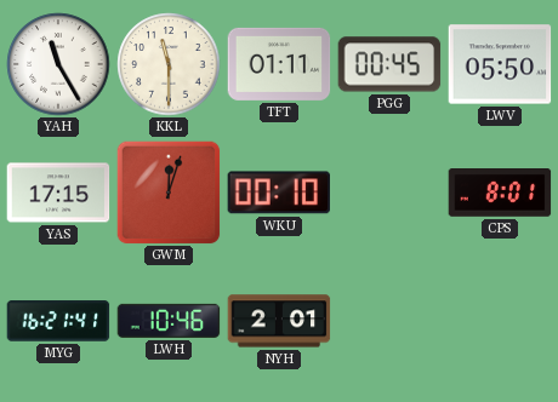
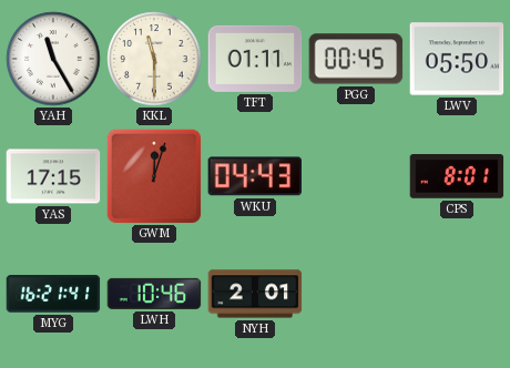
WKU: 00:10 -> 04:43
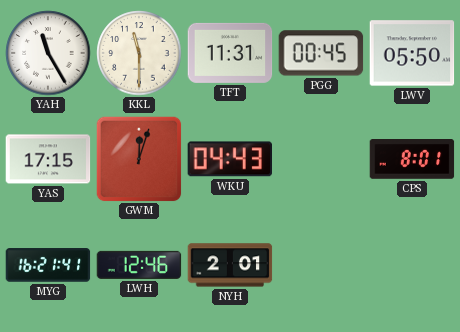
TFT: 01:11 -> 11:31
LWH: 10:46 -> 12:46
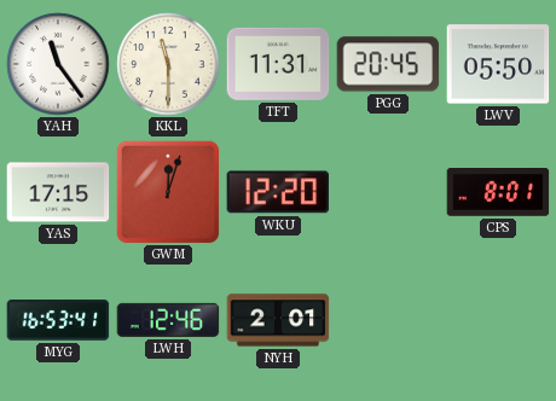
YAH: 11:25 -> 11:24
PGG: 00:45 -> 20:45
WKU: 04:43 -> 12:20
MYG: 16:21 -> 16:53
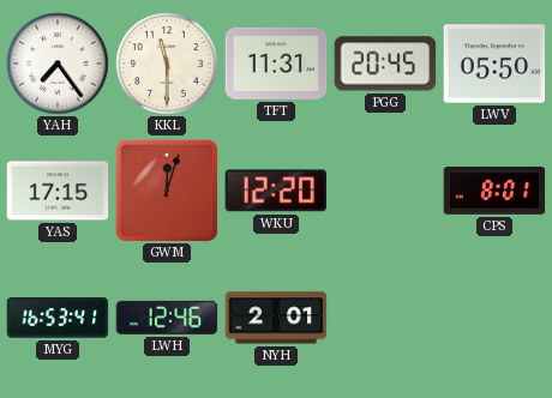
YAH: 11:24 -> 7:24
